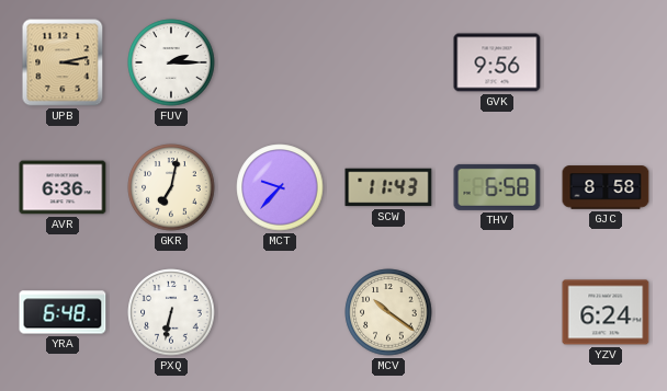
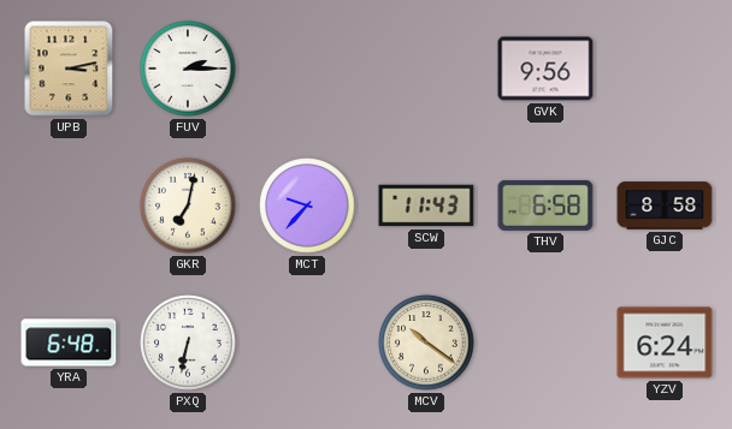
AVR: 6:36 -> none
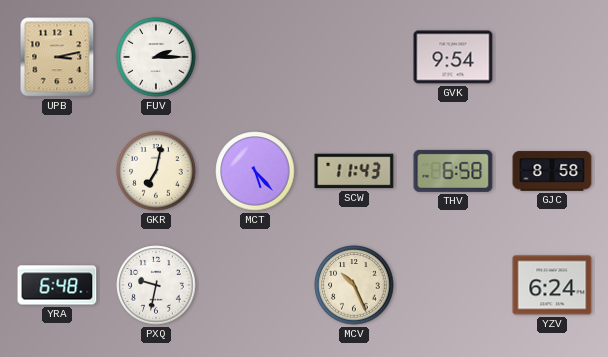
GVK: 9:56 -> 9:54
MCT: 9:37 -> 5:23
PXQ: 6:32 -> 9:32
MCV: 10:21 -> 10:26
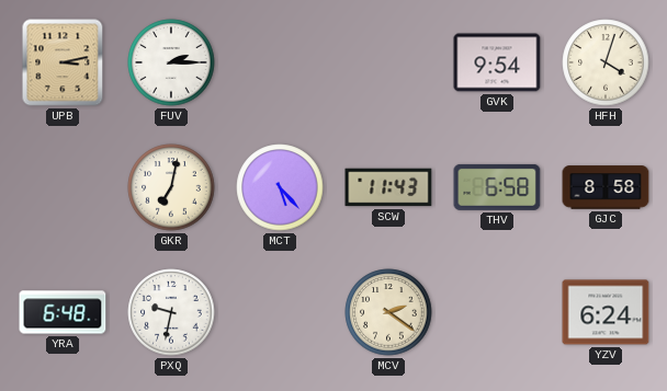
HFH: none -> 4:03
MCV: 10:26 -> 2:21
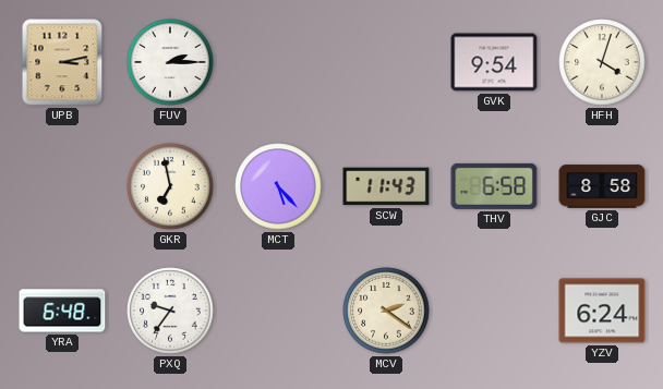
GKR: 7:02 -> 6:58
PXQ: 9:32 -> 9:36
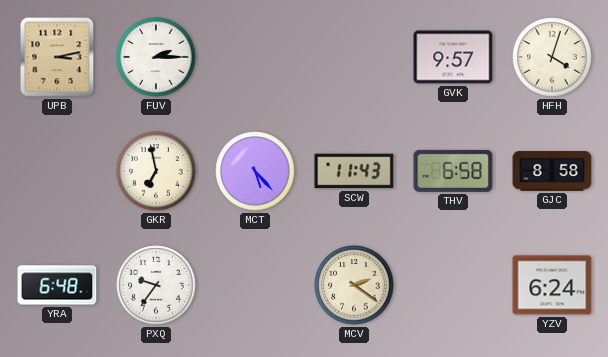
GVK: 9:54 -> 9:57
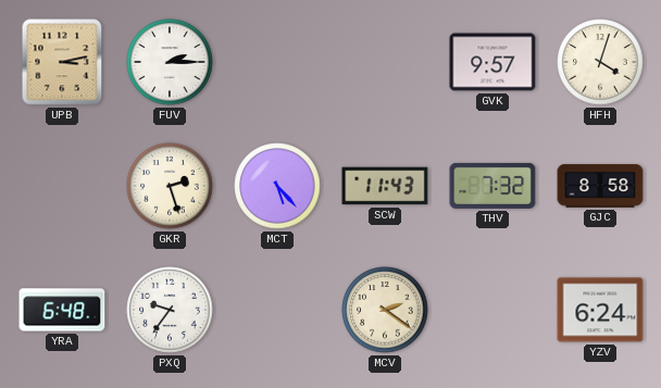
GKR: 6:58 -> 2:27
THV: 6:58 -> 7:32
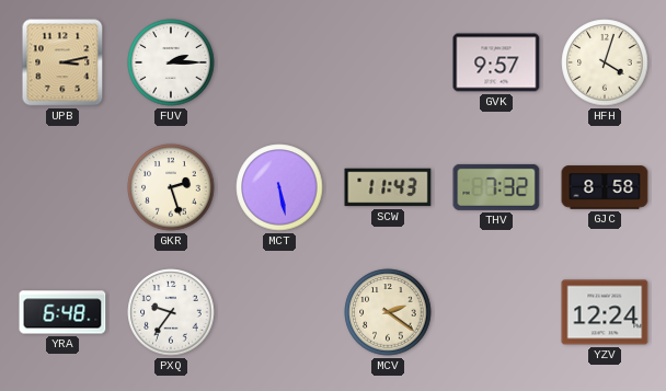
MCT: 5:23 -> 5:28
YZV: 6:24 -> 12:24
